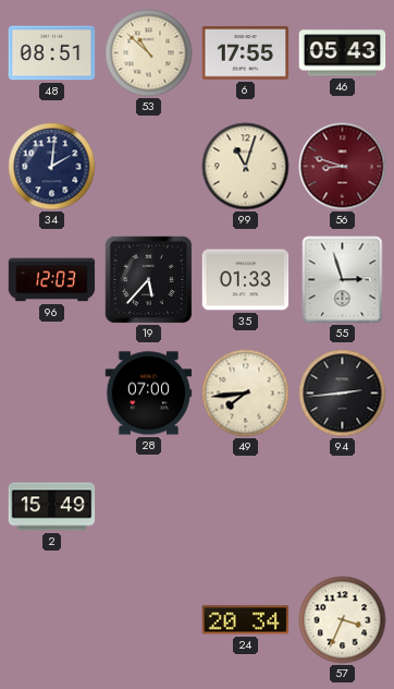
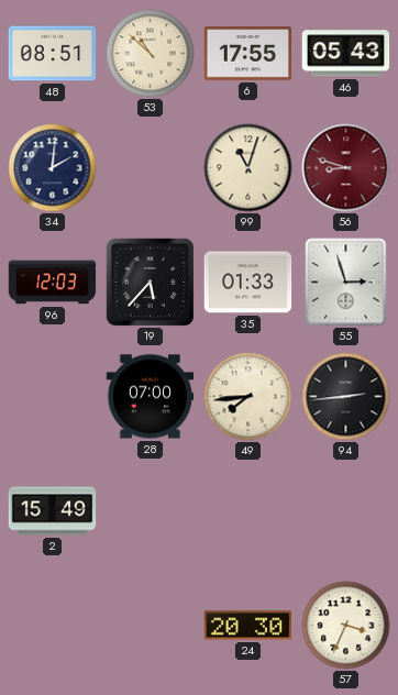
24: 20:34 -> 20:30
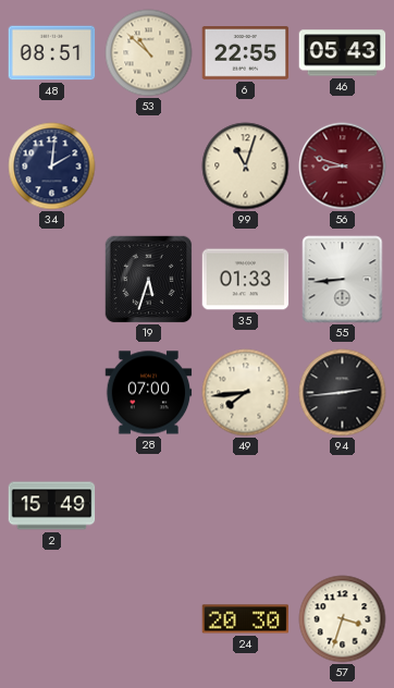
6: 17:55 -> 22:55
96: 12:03 -> none
19: 5:37 -> 5:33
55: 2:57 -> 8:44
57: 3:34 -> 3:33
